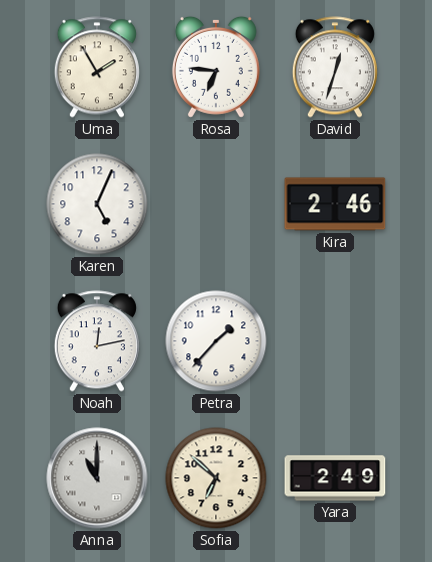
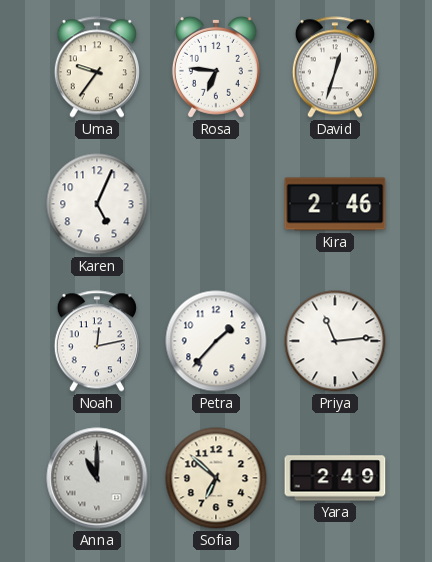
Uma: 1:55 -> 9:36
Priya: none -> 11:14
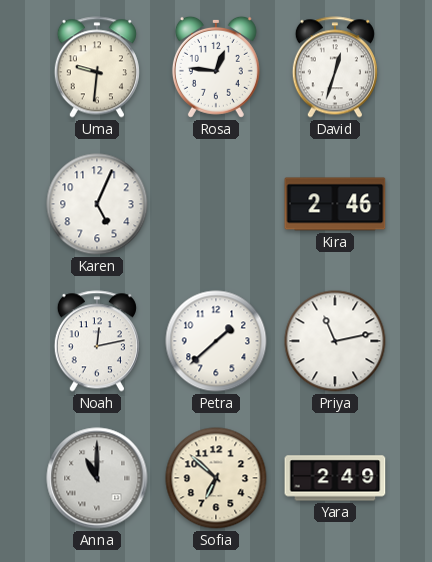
Uma: 9:36 -> 9:31
Rosa: 6:46 -> 12:46
Petra: 1:37 -> 1:38
Priya: 11:14 -> 11:13
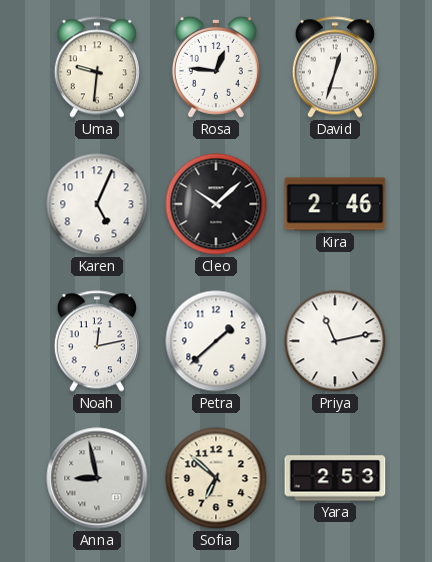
Cleo: none -> 10:08
Anna: 11:00 -> 8:58
Yara: 2:49 -> 2:53
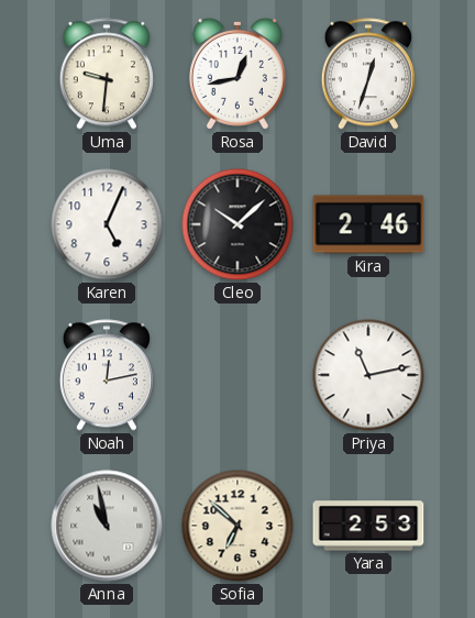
Rosa: 12:46 -> 12:43
Petra: 1:38 -> none
Anna: 8:58 -> 10:58
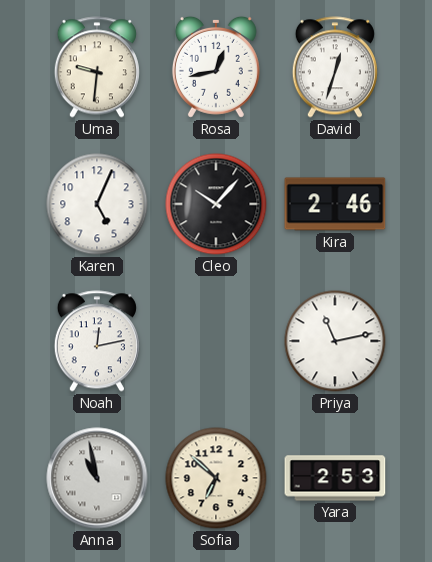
Cleo: 10:08 -> 10:07
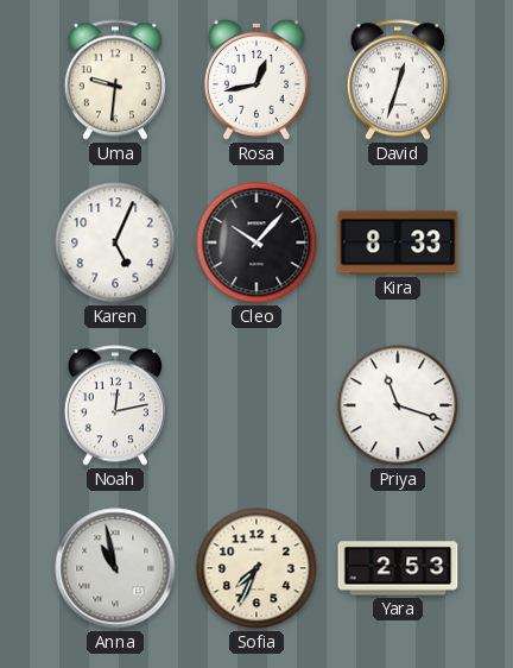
Kira: 2:46 -> 8:33
Priya: 11:13 -> 11:18
Sofia: 6:52 -> 7:34
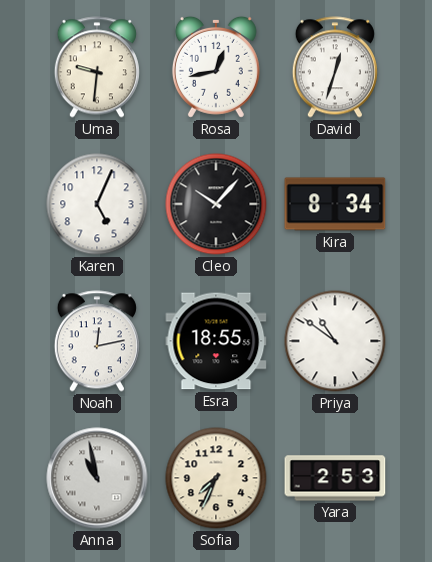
Kira: 8:33 -> 8:34
Esra: none -> 18:55
Priya: 11:18 -> 10:51
